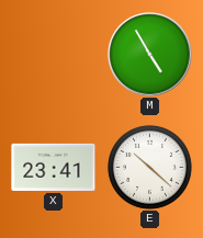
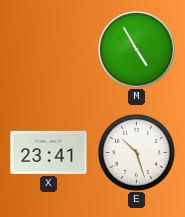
E: 10:22 -> 10:27
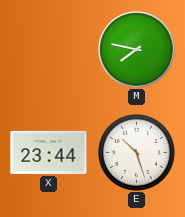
M: 4:55 -> 7:47
X: 23:41 -> 23:44
